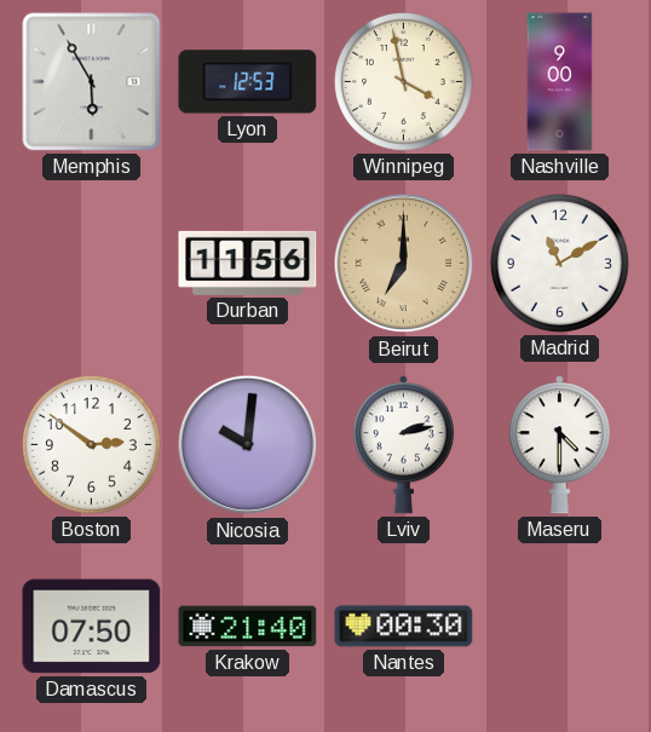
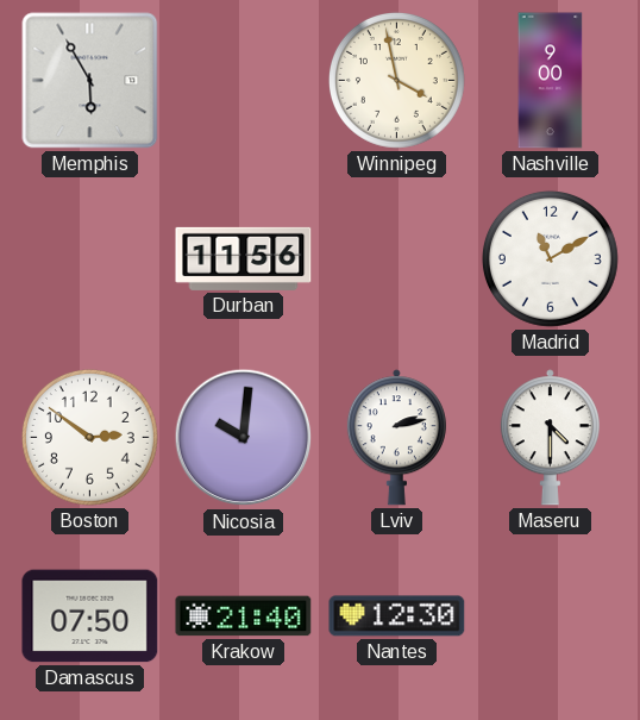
Lyon: 12:53 -> none
Beirut: 7:00 -> none
Nantes: 00:30 -> 12:30
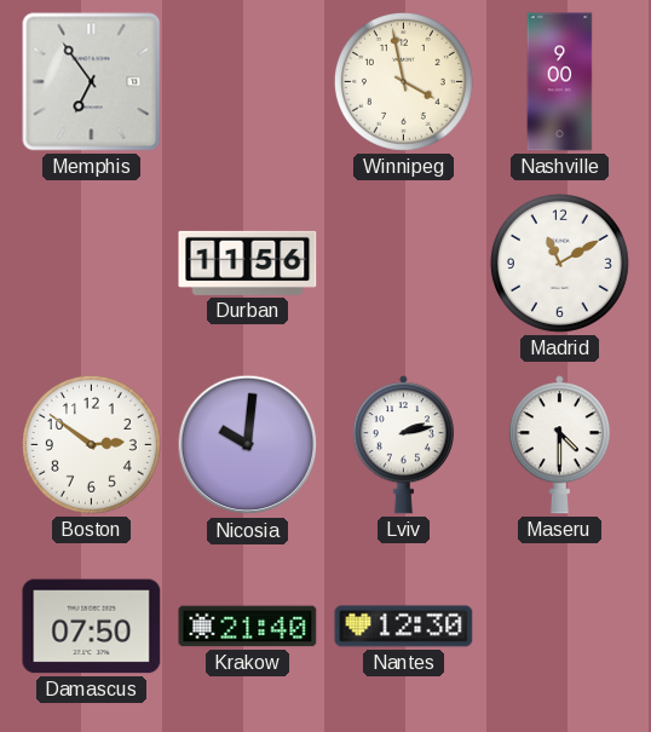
Memphis: 5:55 -> 6:54
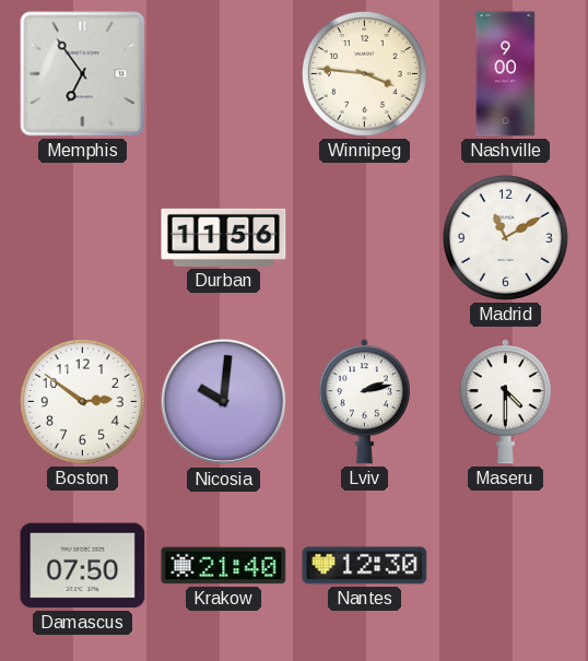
Winnipeg: 3:58 -> 3:46
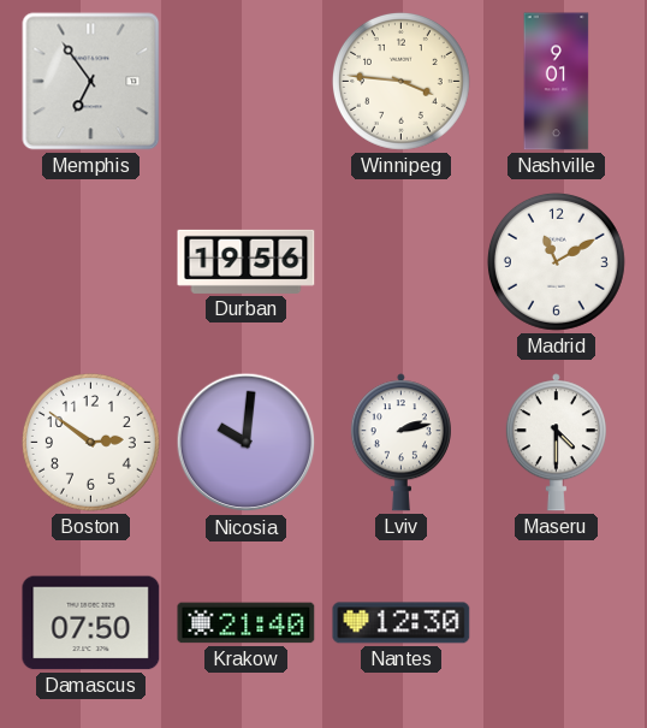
Nashville: 9:00 -> 9:01
Durban: 11:56 -> 19:56
